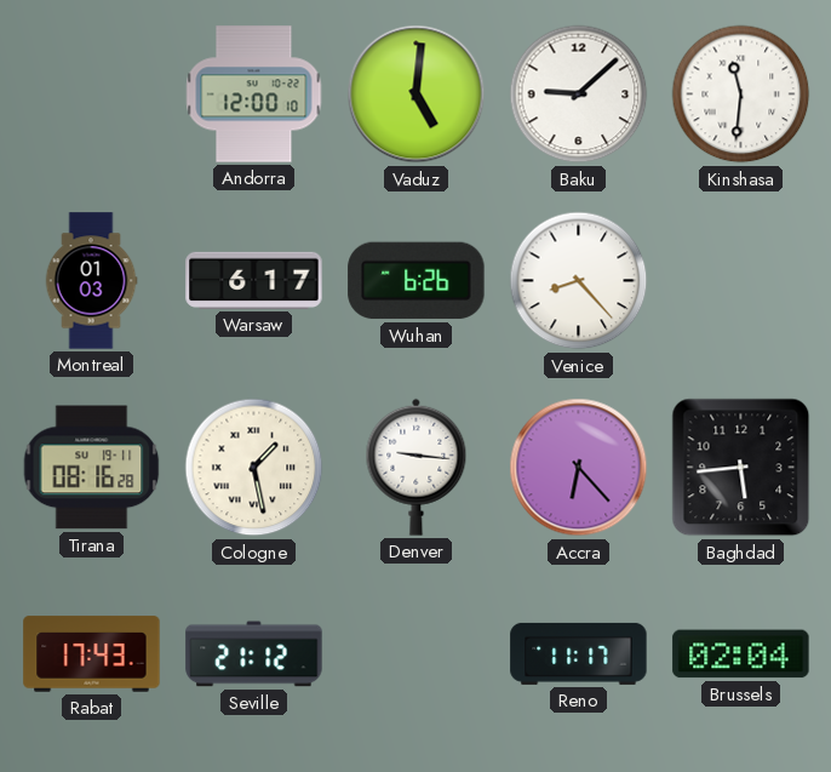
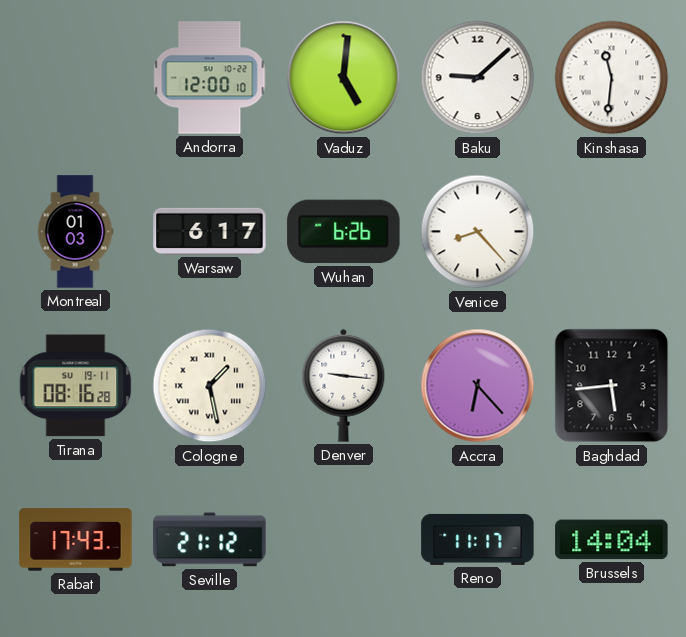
Brussels: 02:04 -> 14:04
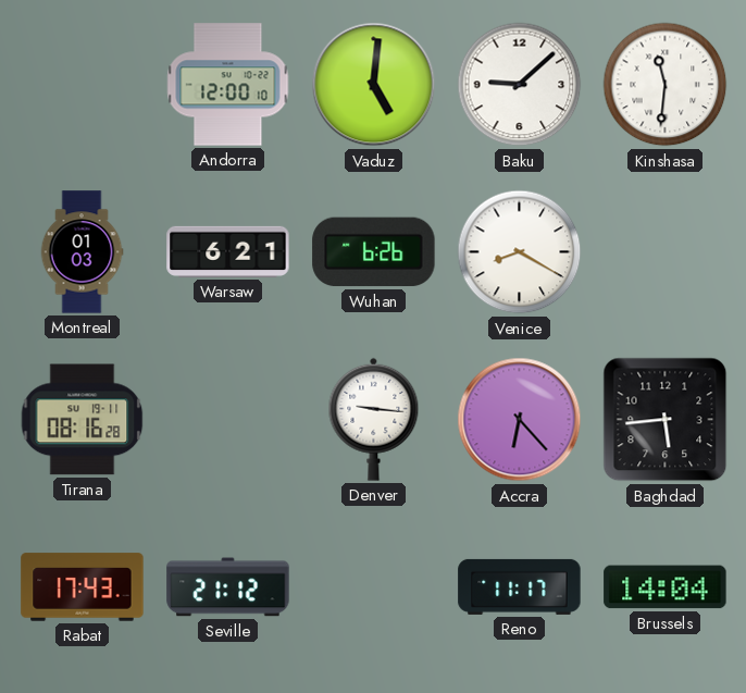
Warsaw: 6:17 -> 6:21
Venice: 8:23 -> 8:20
Cologne: 1:28 -> none
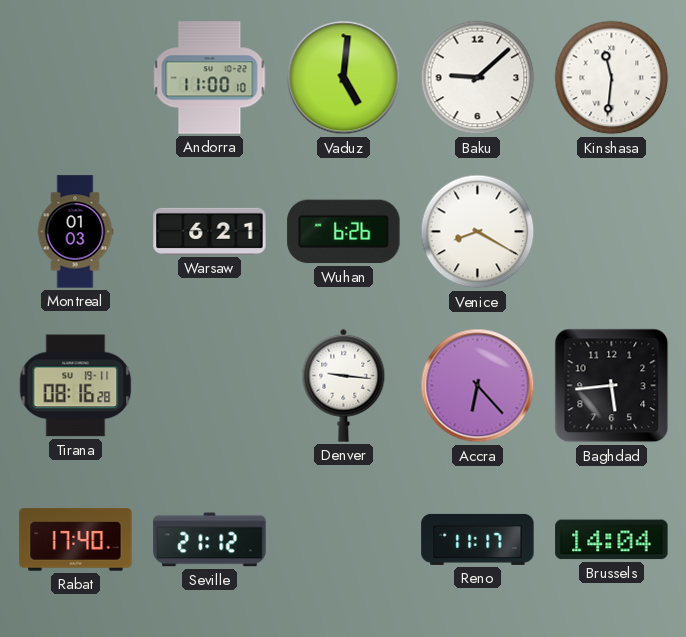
Andorra: 12:00 -> 11:00
Rabat: 17:43 -> 17:40
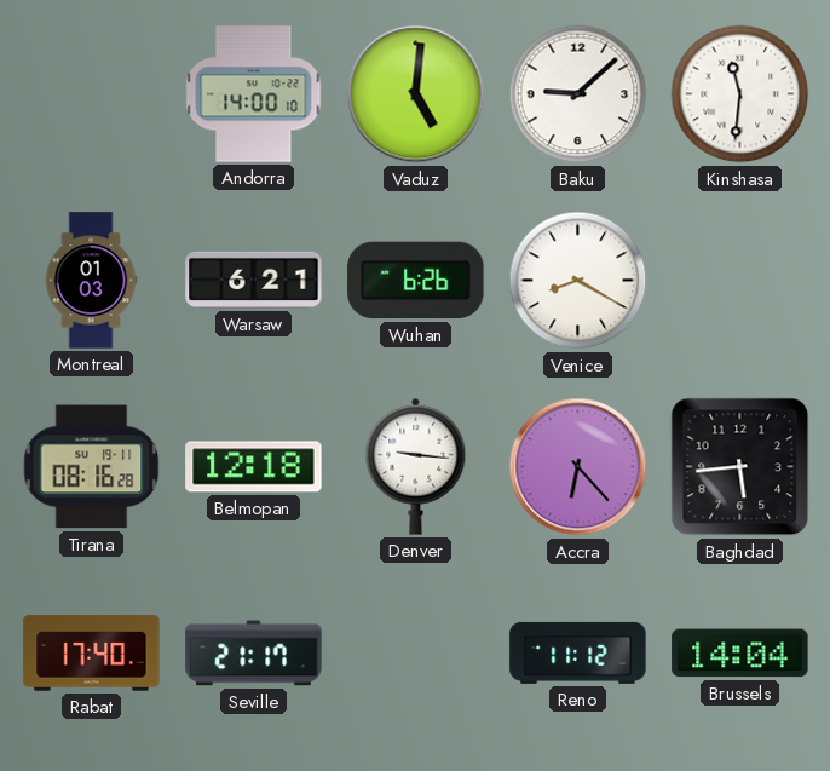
Andorra: 11:00 -> 14:00
Belmopan: none -> 12:18
Seville: 21:12 -> 21:17
Reno: 11:17 -> 11:12
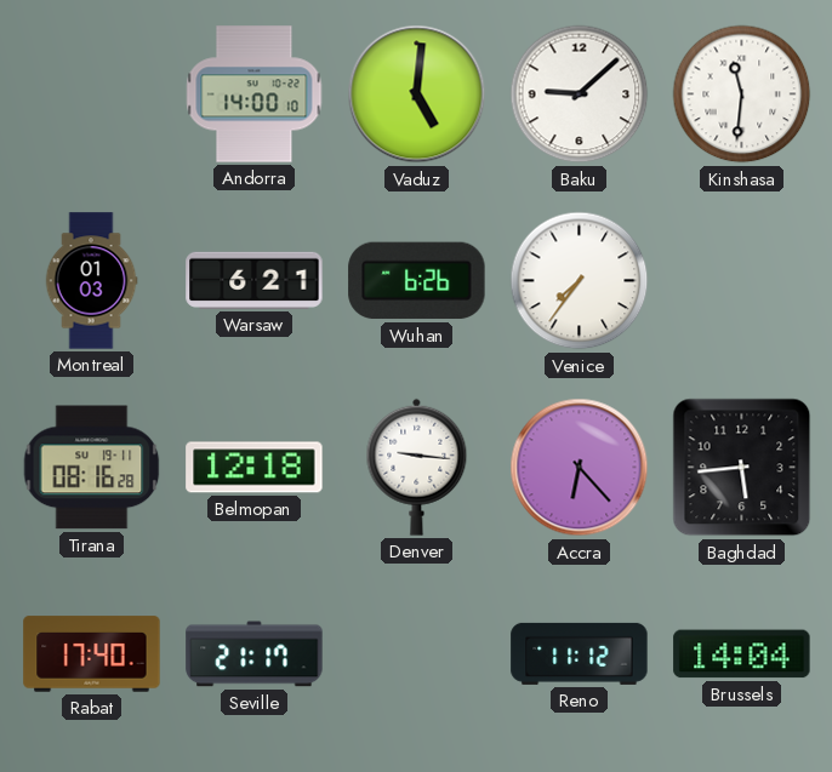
Venice: 8:20 -> 7:36
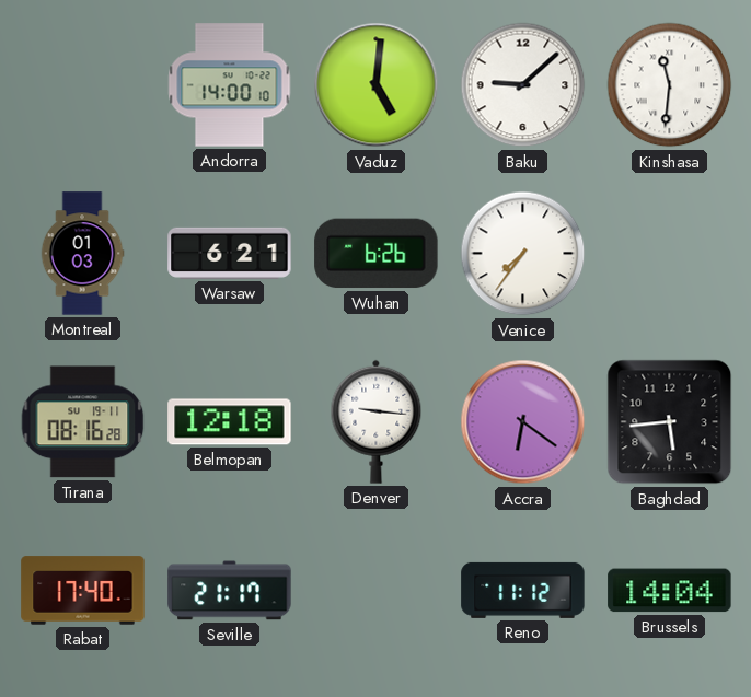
Accra: 6:23 -> 6:21
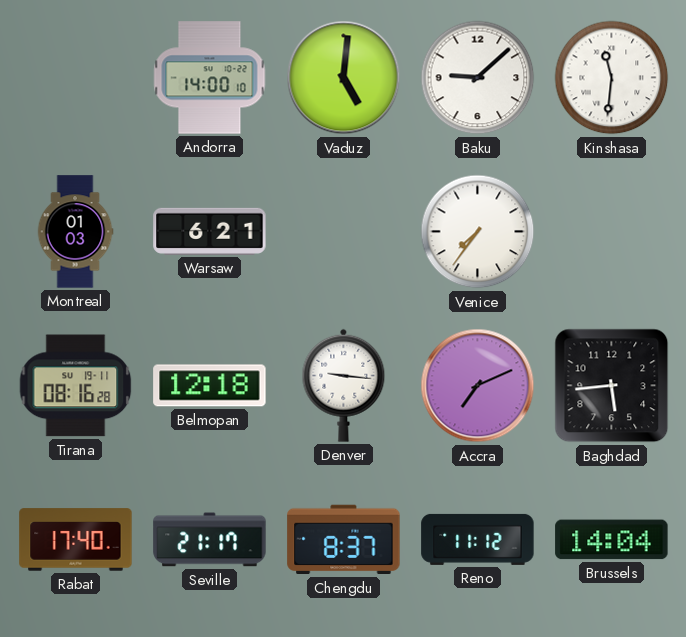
Wuhan: 6:26 -> none
Accra: 6:21 -> 7:11
Chengdu: none -> 8:37
